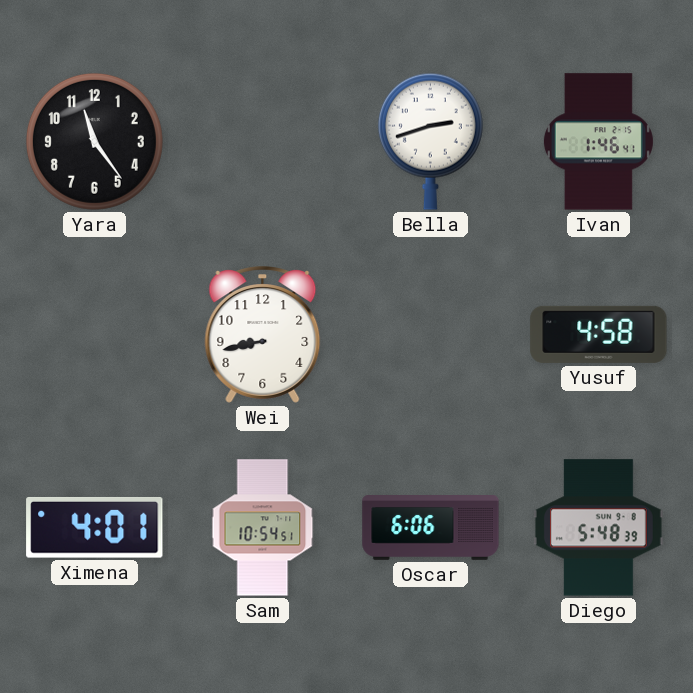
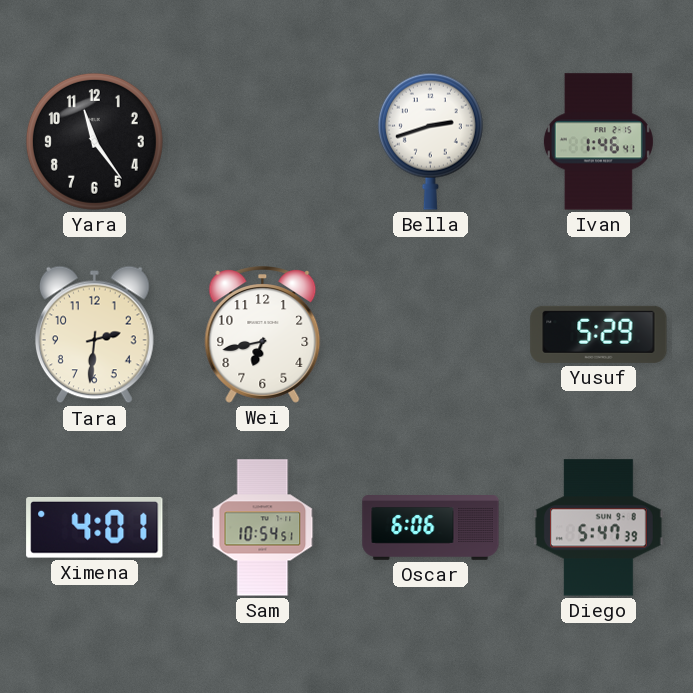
Tara: none -> 2:31
Wei: 8:43 -> 6:43
Yusuf: 4:58 -> 5:29
Diego: 5:48 -> 5:47
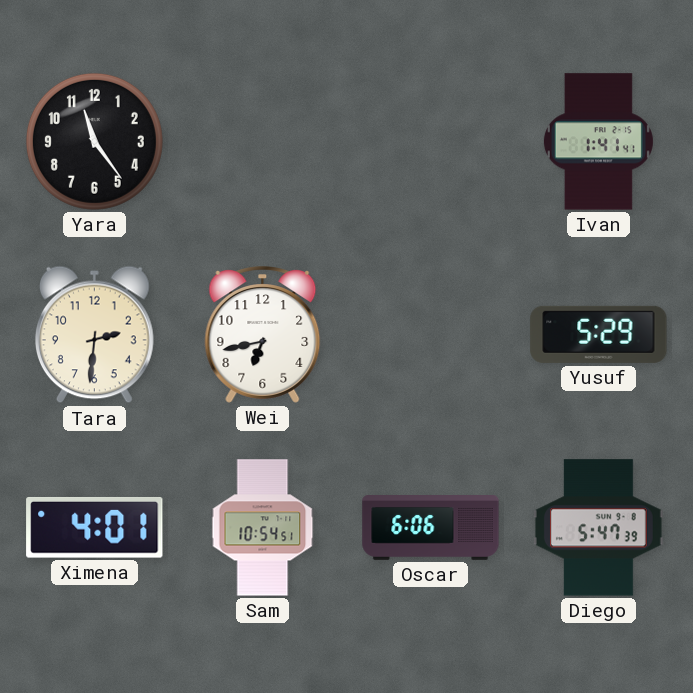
Bella: 2:42 -> none
Ivan: 1:46 -> 1:41
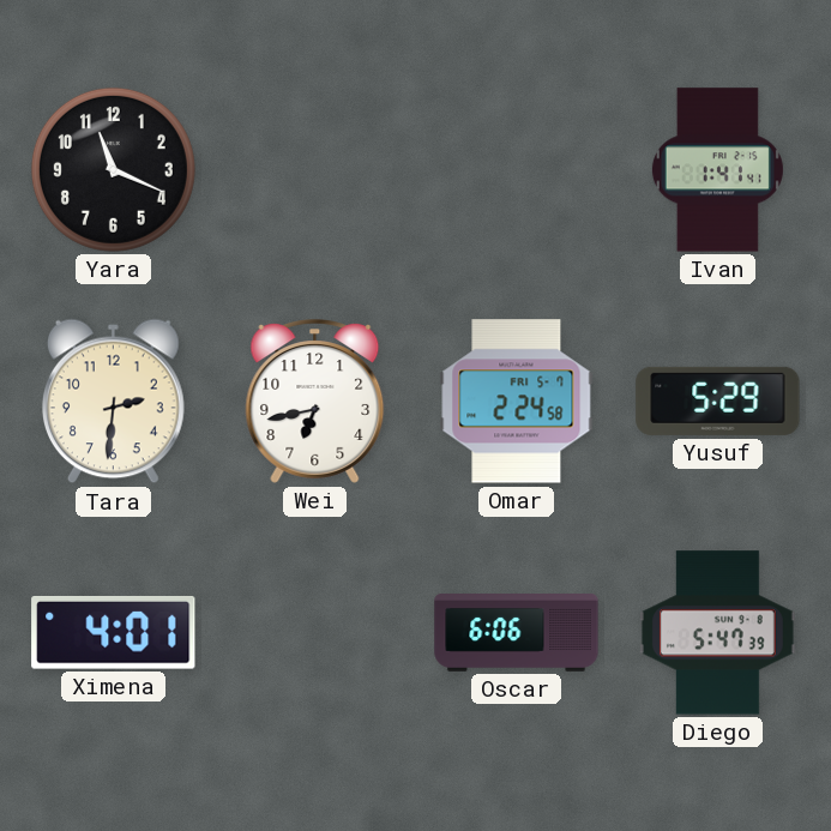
Yara: 11:24 -> 11:19
Omar: none -> 2:24
Sam: 10:54 -> none
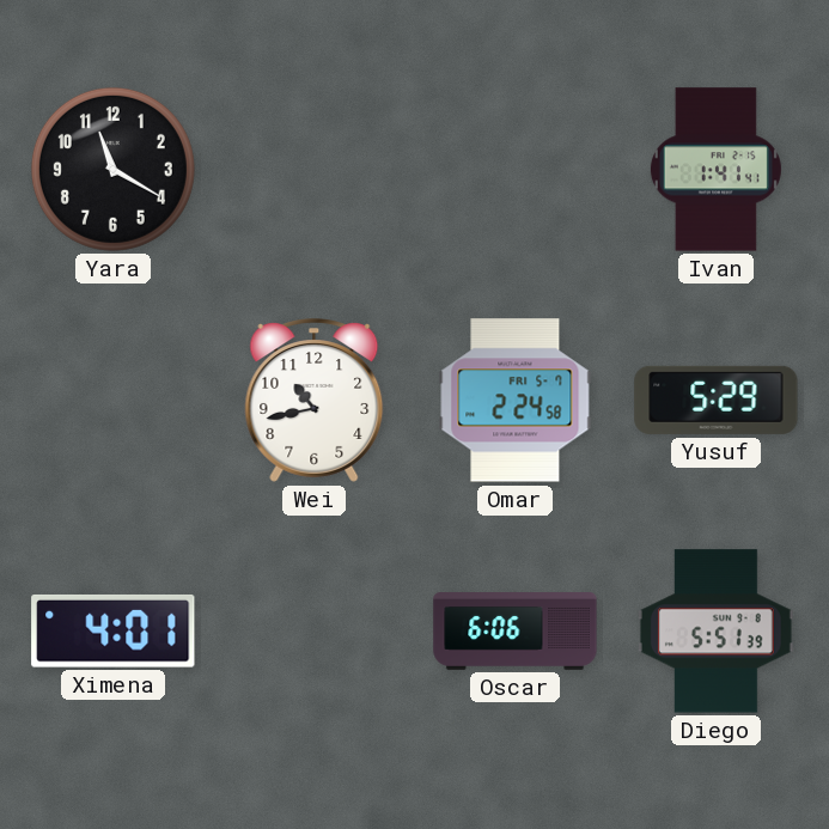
Yara: 11:19 -> 11:20
Tara: 2:31 -> none
Wei: 6:43 -> 10:43
Diego: 5:47 -> 5:51
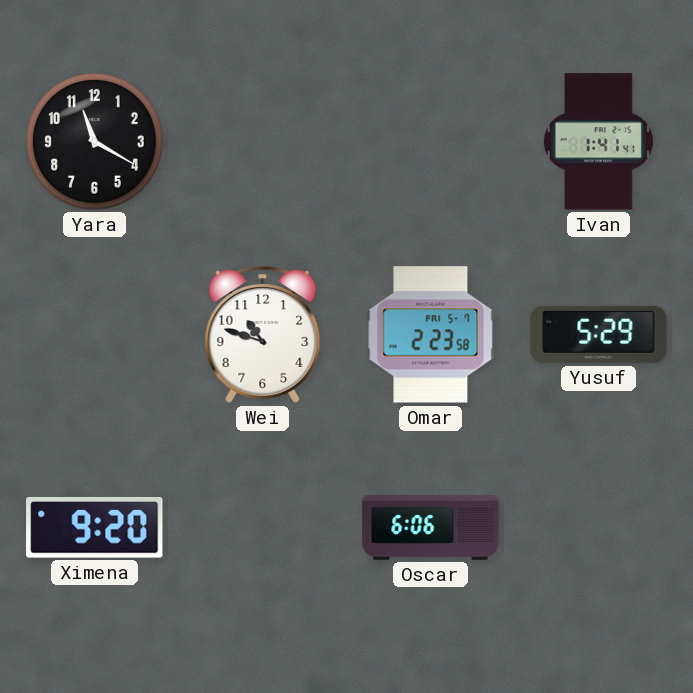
Wei: 10:43 -> 10:48
Omar: 2:24 -> 2:23
Ximena: 4:01 -> 9:20
Diego: 5:51 -> none
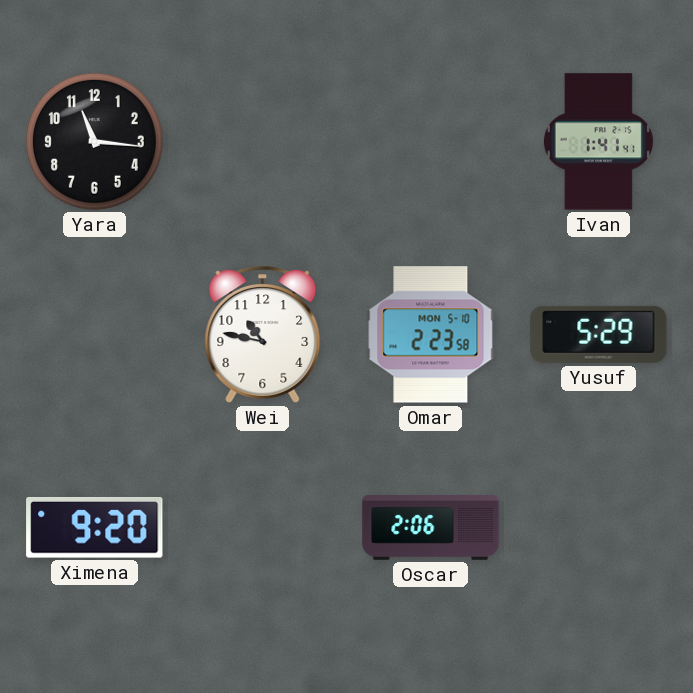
Yara: 11:20 -> 11:16
Wei: 10:48 -> 10:47
Omar date: FRI 5-7 -> MON 5-10
Oscar: 6:06 -> 2:06
